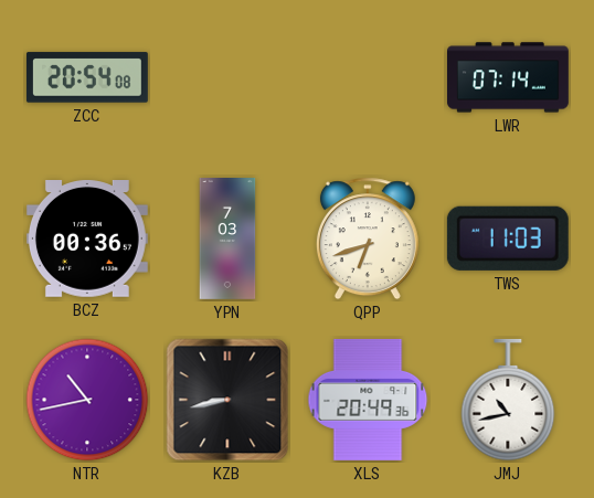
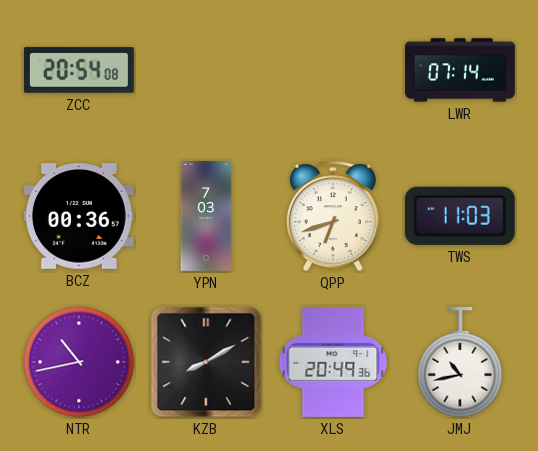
KZB: 8:43 -> 8:10
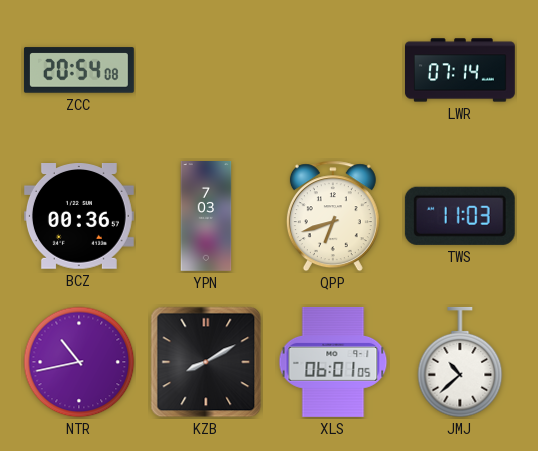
XLS: 20:49 -> 06:01
JMJ: 10:43 -> 10:38
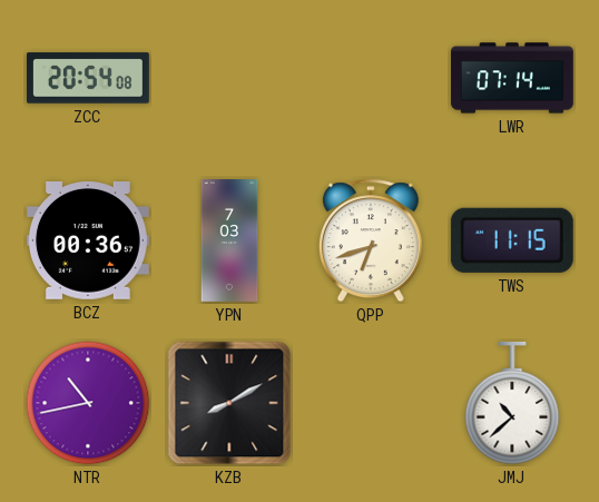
TWS: 11:03 -> 11:15
XLS: 06:01 -> none
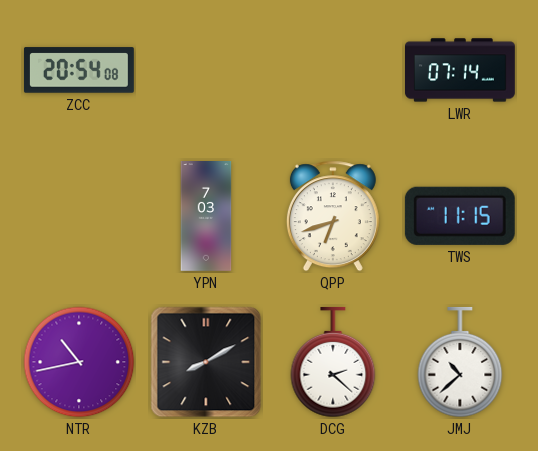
BCZ: 00:36 -> none
DCG: none -> 2:22
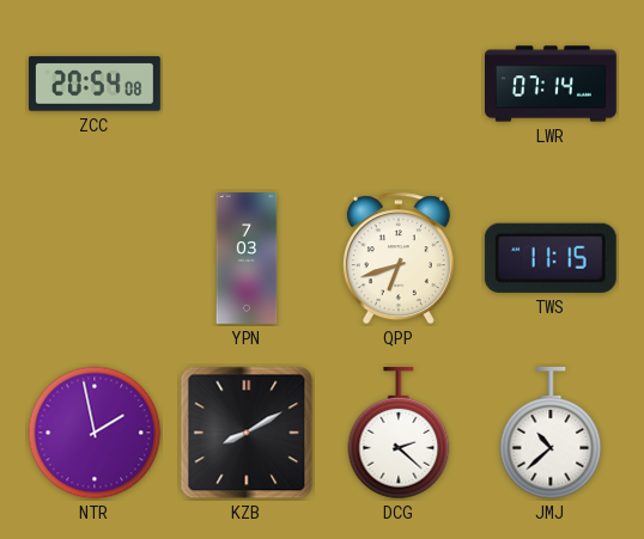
NTR: 10:43 -> 1:58
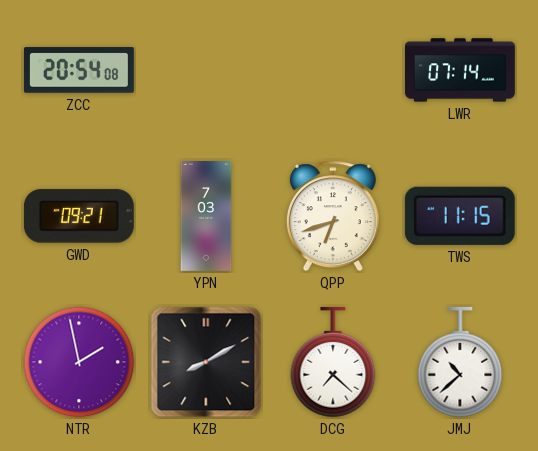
GWD: none -> 09:21
DCG: 2:22 -> 7:22
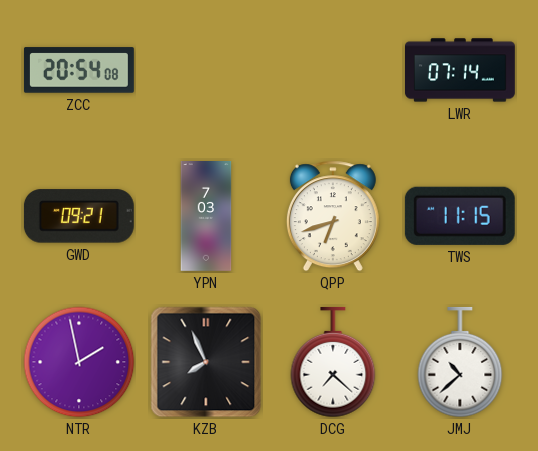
KZB: 8:10 -> 7:56
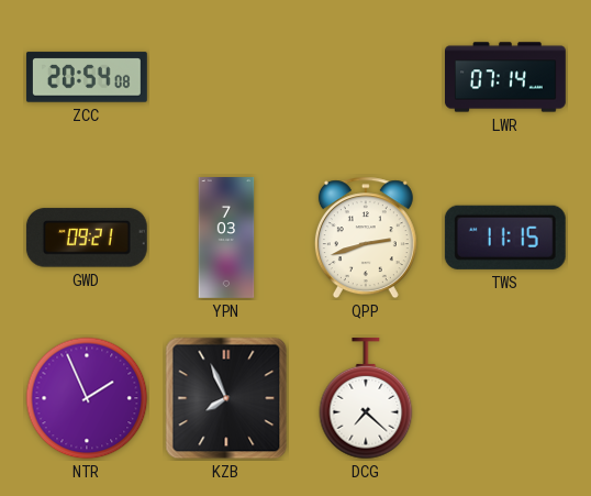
QPP: 6:42 -> 2:42
NTR: 1:58 -> 1:56
JMJ: 10:38 -> none
